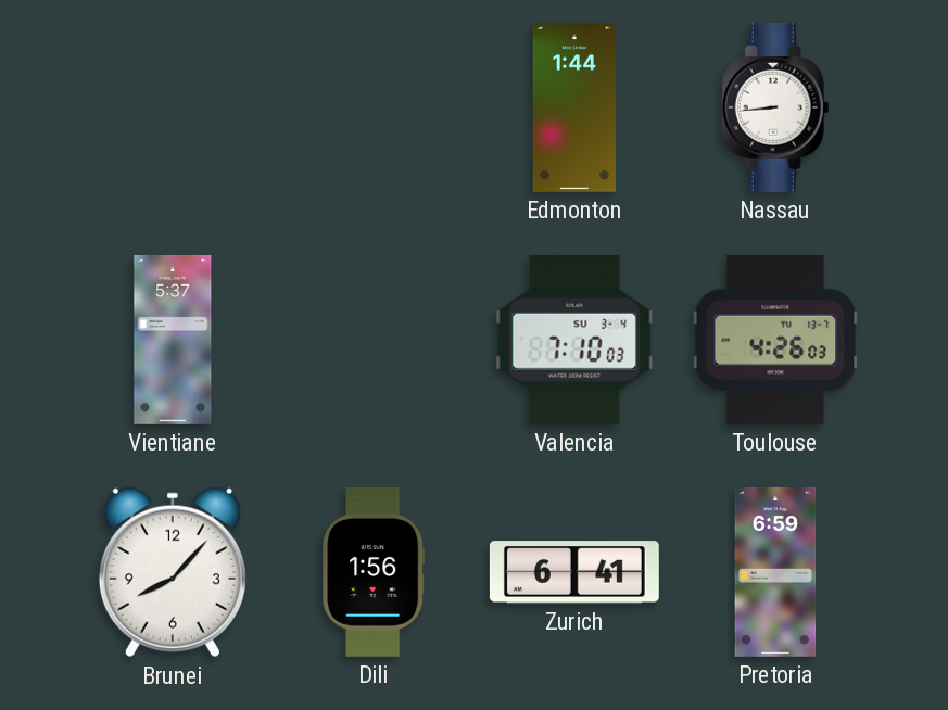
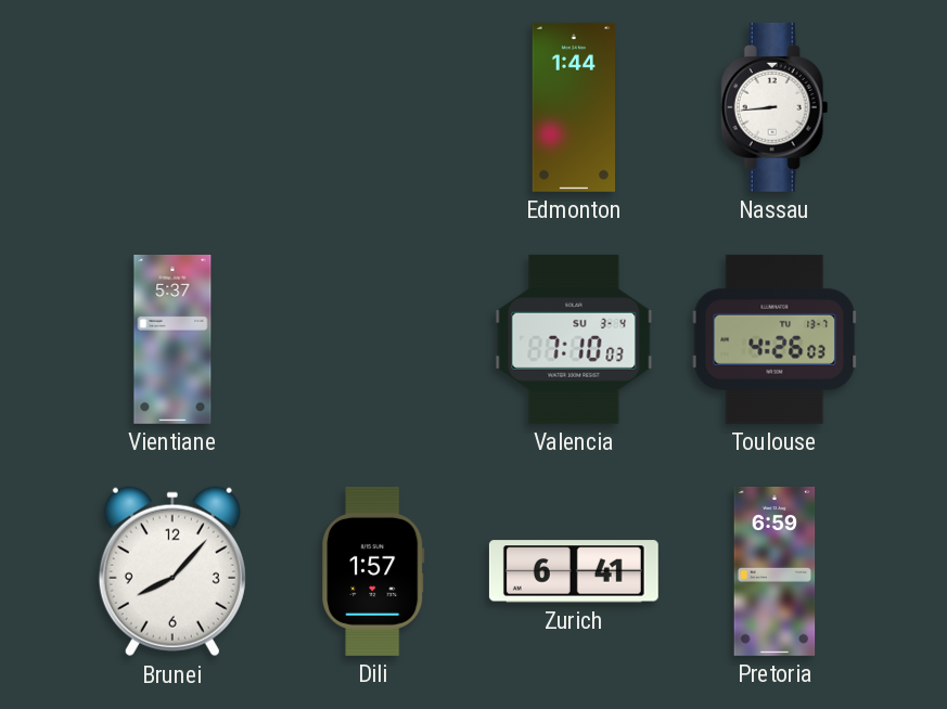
Dili: 1:56 -> 1:57
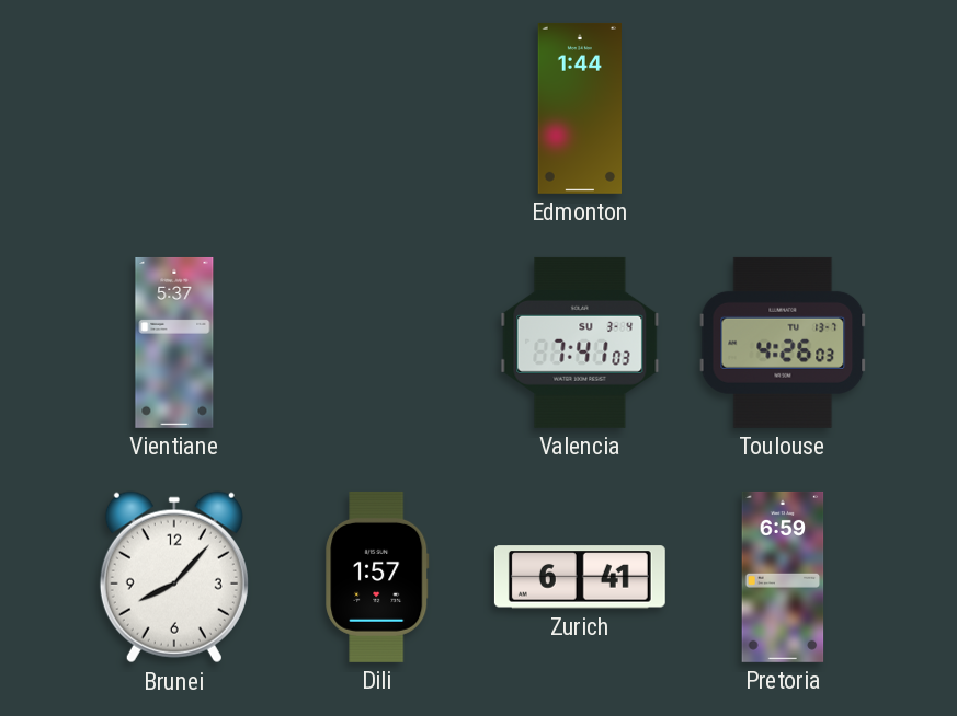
Nassau: 8:44 -> none
Valencia: 7:10 -> 7:41
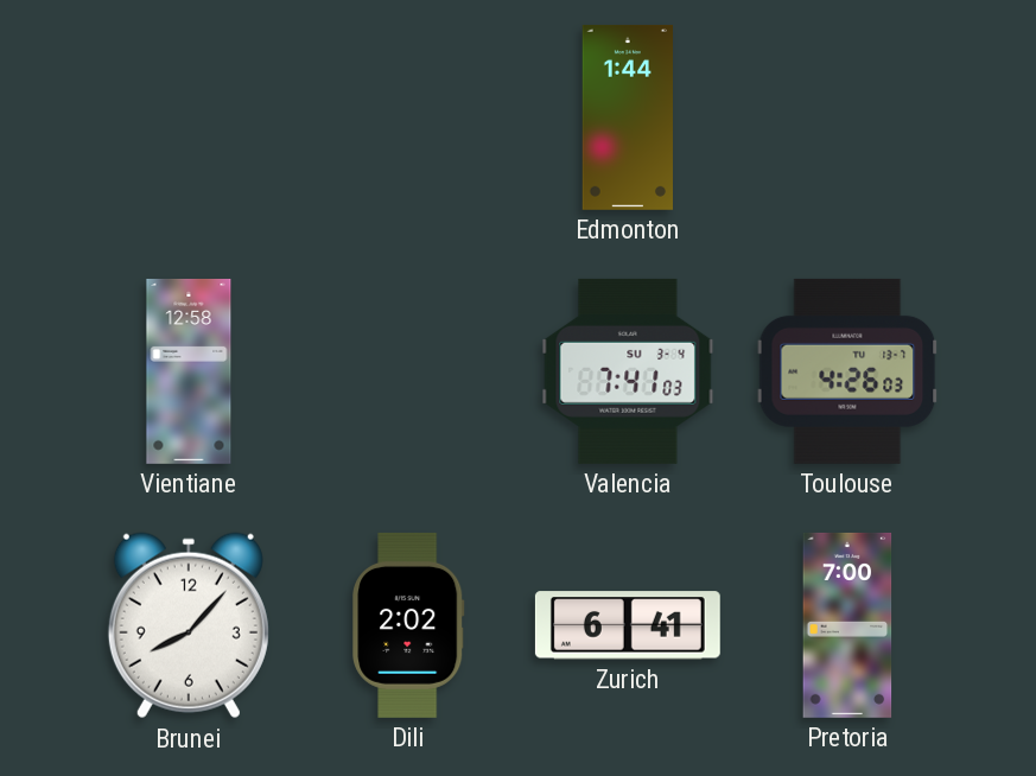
Vientiane: 5:37 -> 12:58
Dili: 1:57 -> 2:02
Pretoria: 6:59 -> 7:00
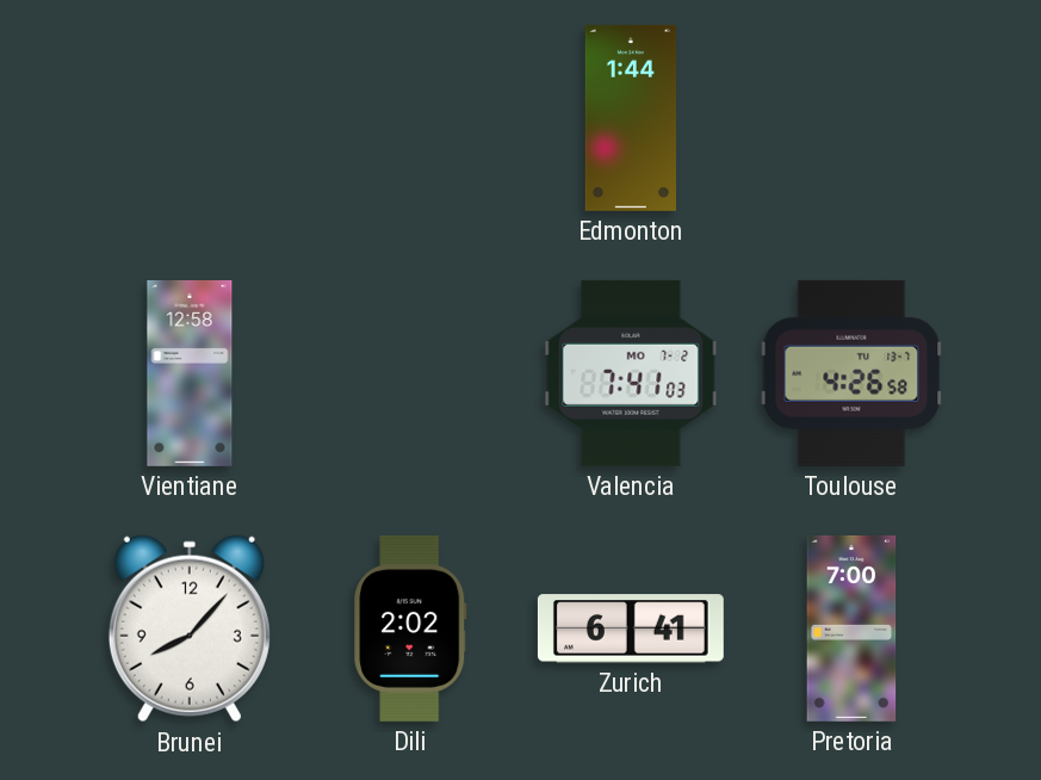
Valencia date: SU 3-4 -> MO 7-2
Toulouse: 4:26:03 -> 4:26:58
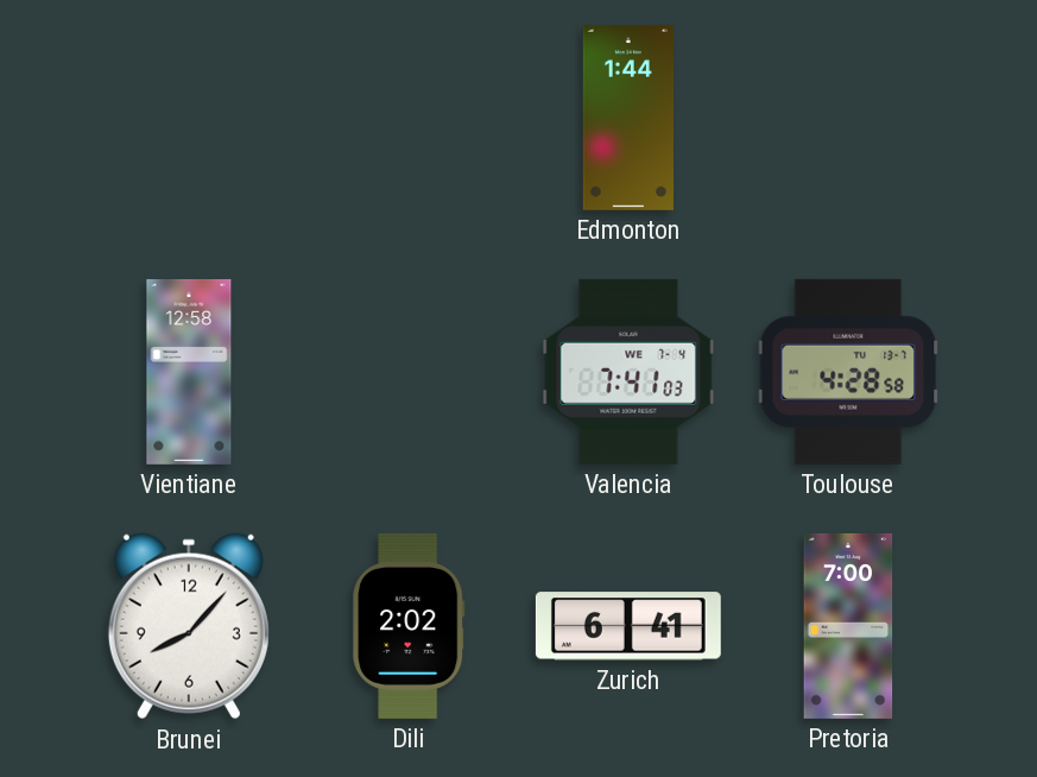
Valencia date: MO 7-2 -> WE 7-4
Toulouse: 4:26 -> 4:28
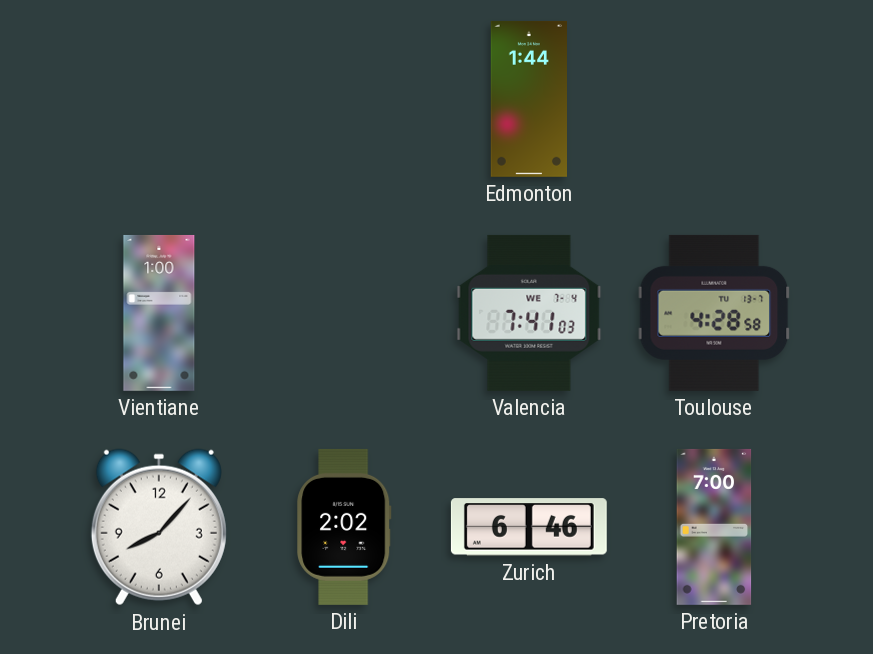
Vientiane: 12:58 -> 1:00
Zurich: 6:41 -> 6:46
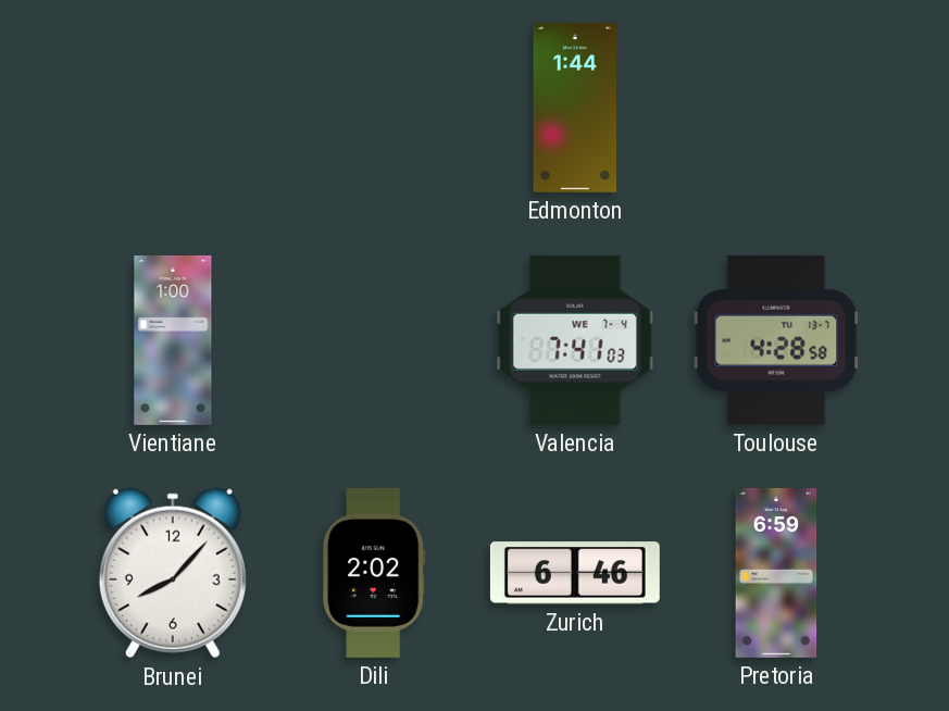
Pretoria: 7:00 -> 6:59
